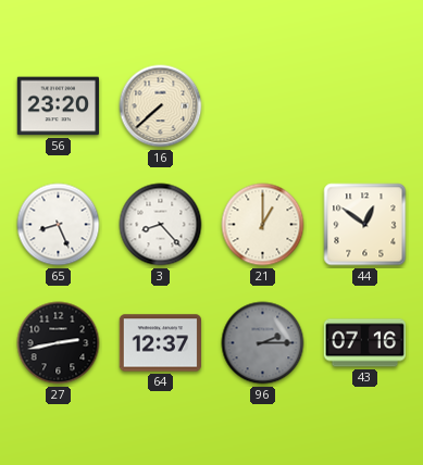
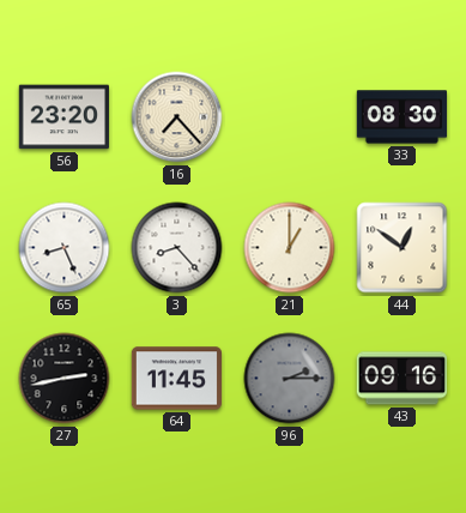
16: 7:38 -> 7:23
33: none -> 08:30
64: 12:37 -> 11:45
43: 07:16 -> 09:16
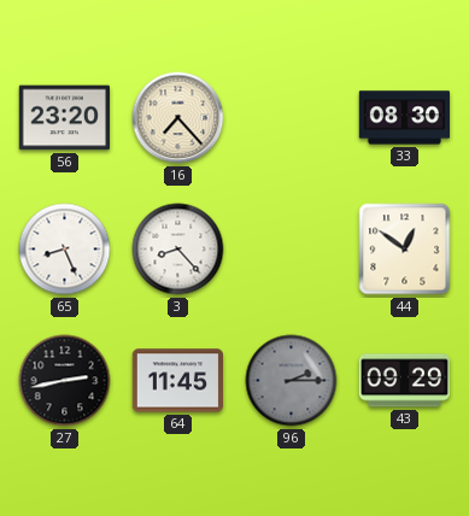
21: 1:00 -> none
43: 09:16 -> 09:29
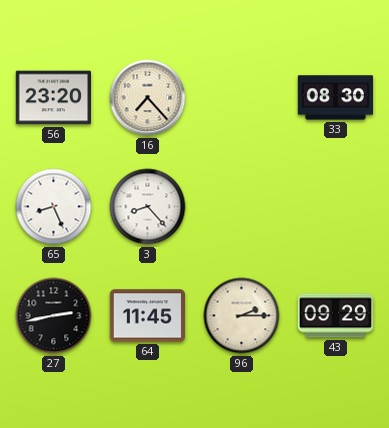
44: 12:51 -> none
96 dial: grey -> cream
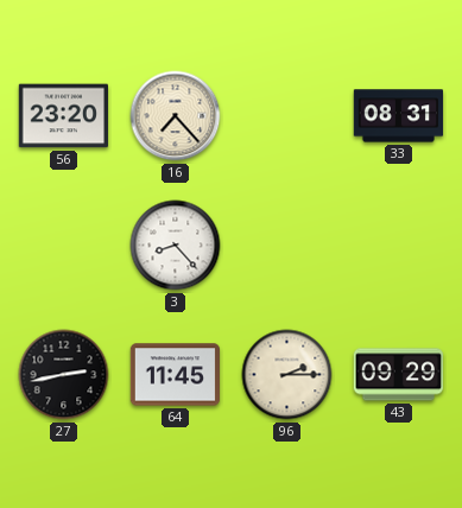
33: 08:30 -> 08:31
65: 8:26 -> none
